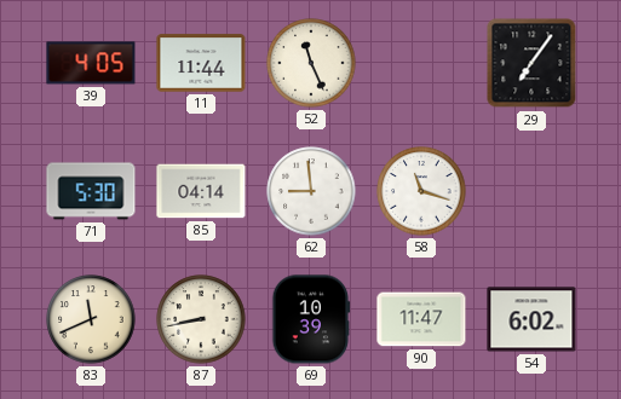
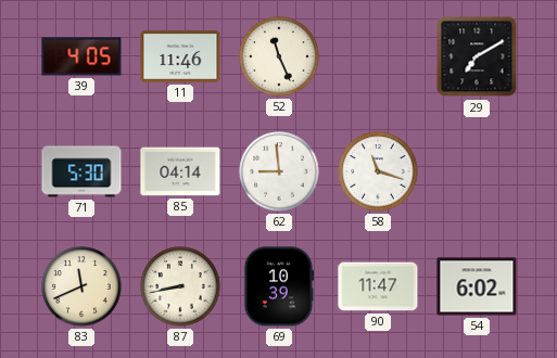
11: 11:44 -> 11:46
29: 7:06 -> 7:10
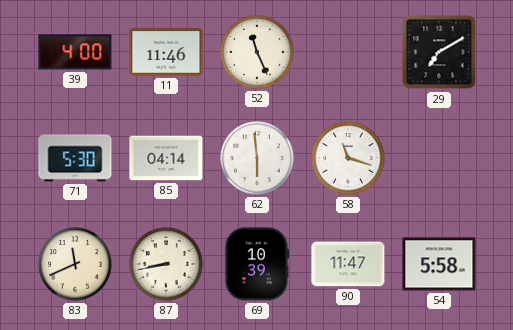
39: 4:05 -> 4:00
62: 8:59 -> 5:59
54: 6:02 -> 5:58
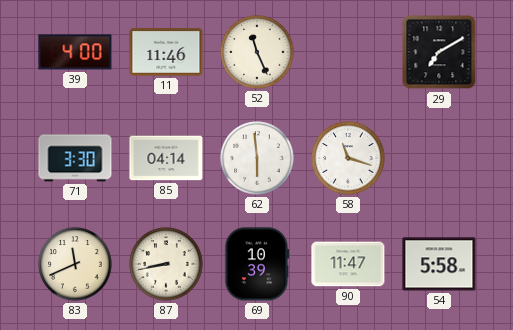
71: 5:30 -> 3:30
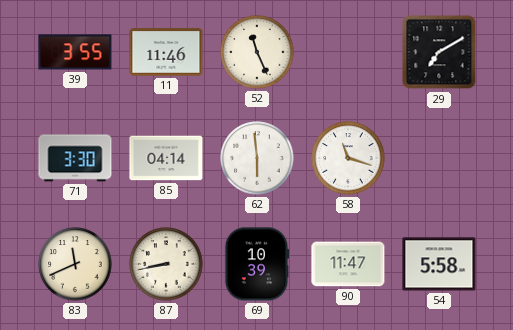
39: 4:00 -> 3:55
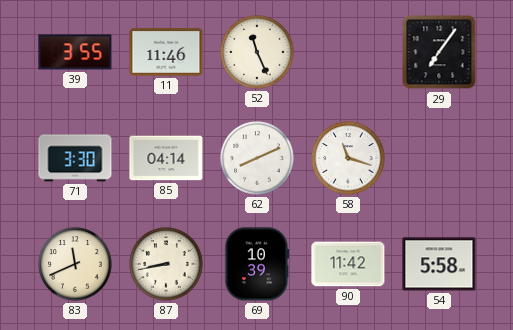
29: 7:10 -> 7:06
62: 5:59 -> 8:11
90: 11:47 -> 11:42
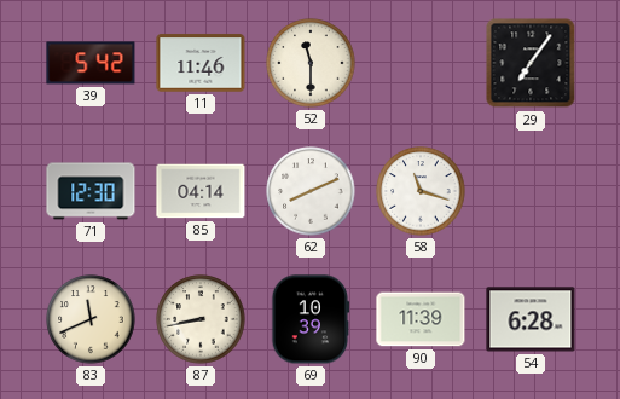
39: 3:55 -> 5:42
52: 11:26 -> 11:30
71: 3:30 -> 12:30
90: 11:42 -> 11:39
54: 5:58 -> 6:28
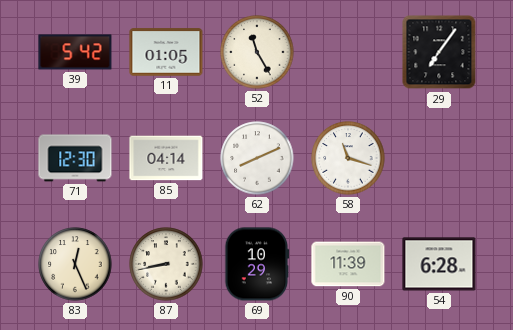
11: 11:46 -> 01:05
52: 11:30 -> 11:25
83: 11:41 -> 12:26
69: 10:39 -> 10:29
